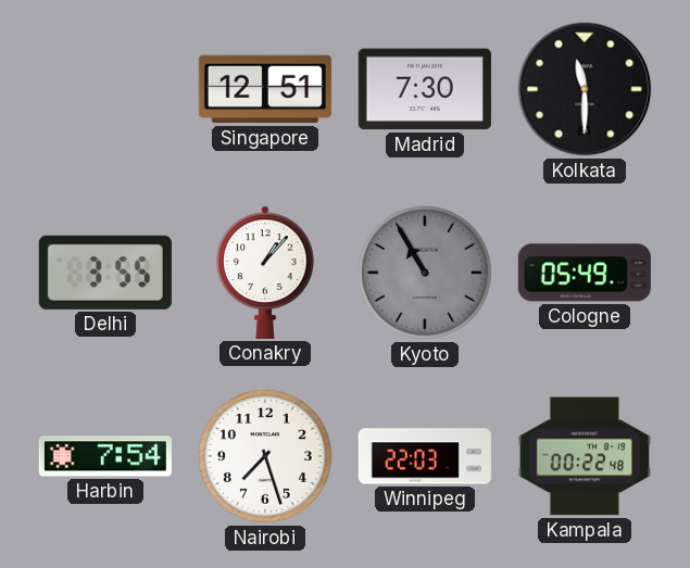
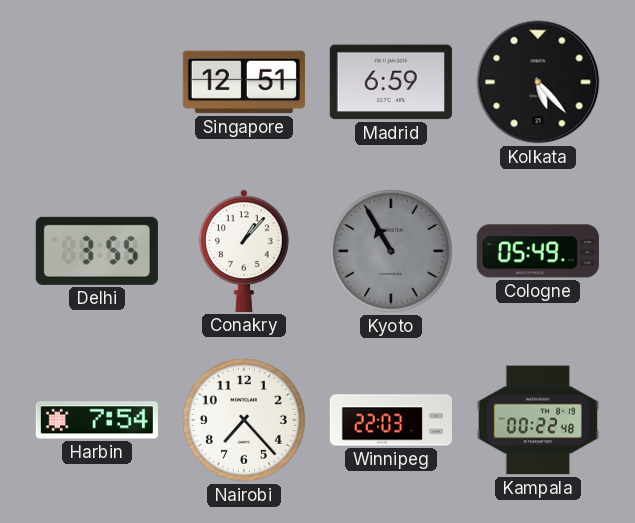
Madrid: 7:30 -> 6:59
Kolkata: 11:30 -> 5:23
Nairobi: 7:27 -> 7:23
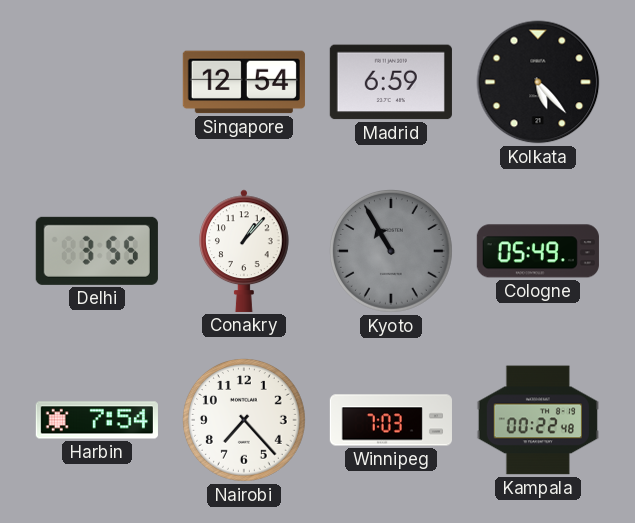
Singapore: 12:51 -> 12:54
Winnipeg: 22:03 -> 7:03
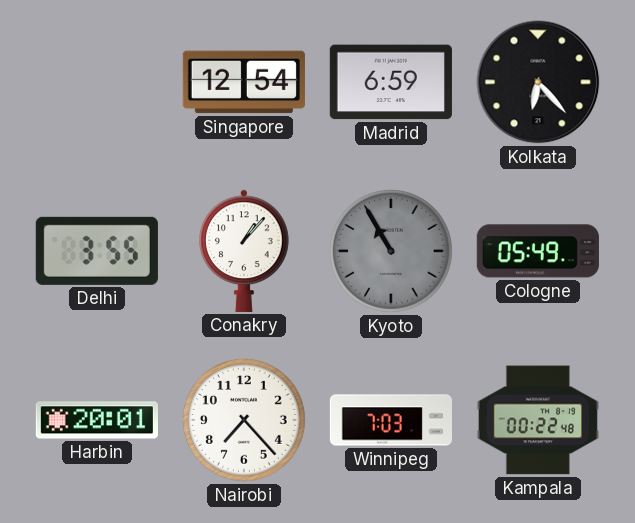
Kolkata: 5:23 -> 6:23
Harbin: 7:54 -> 20:01
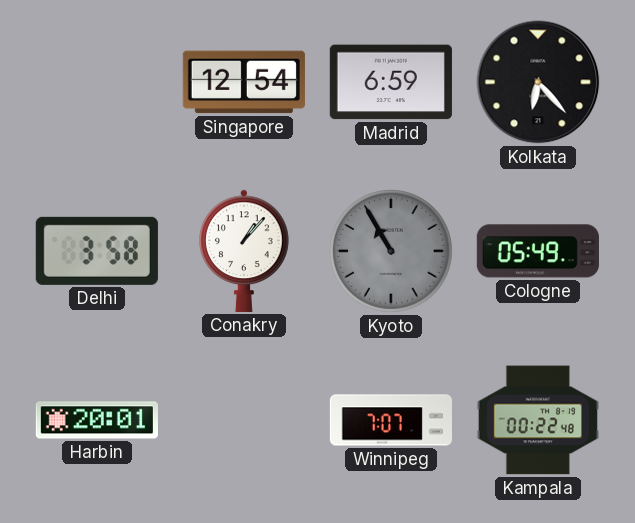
Delhi: 3:55 -> 3:58
Nairobi: 7:23 -> none
Winnipeg: 7:03 -> 7:07
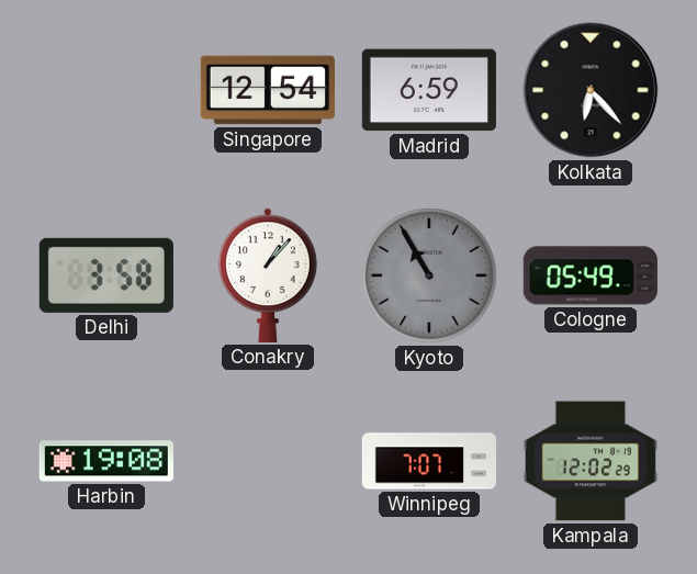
Harbin: 20:01 -> 19:08
Kampala: 00:22 -> 12:02
